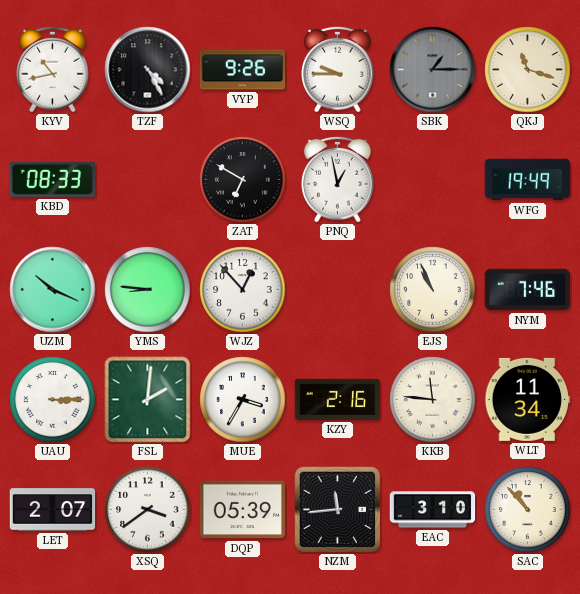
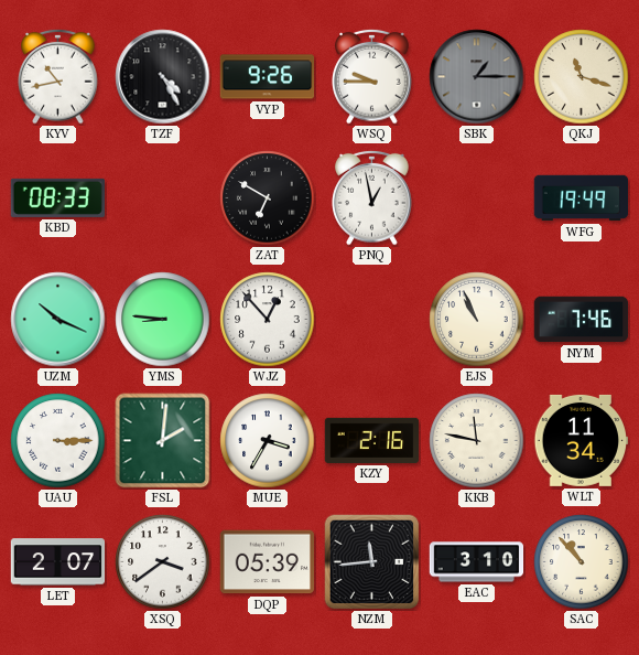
KKB: 11:46 -> 11:47
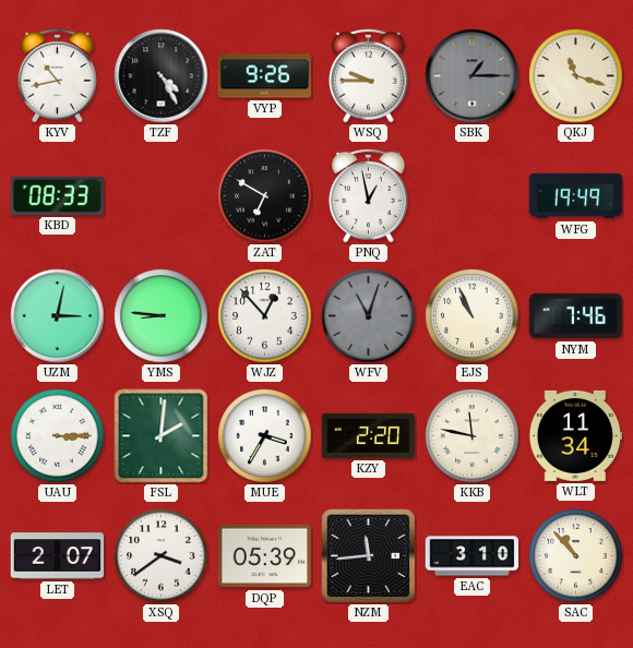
UZM: 10:19 -> 3:02
WFV: none -> 11:03
KZY: 2:16 -> 2:20
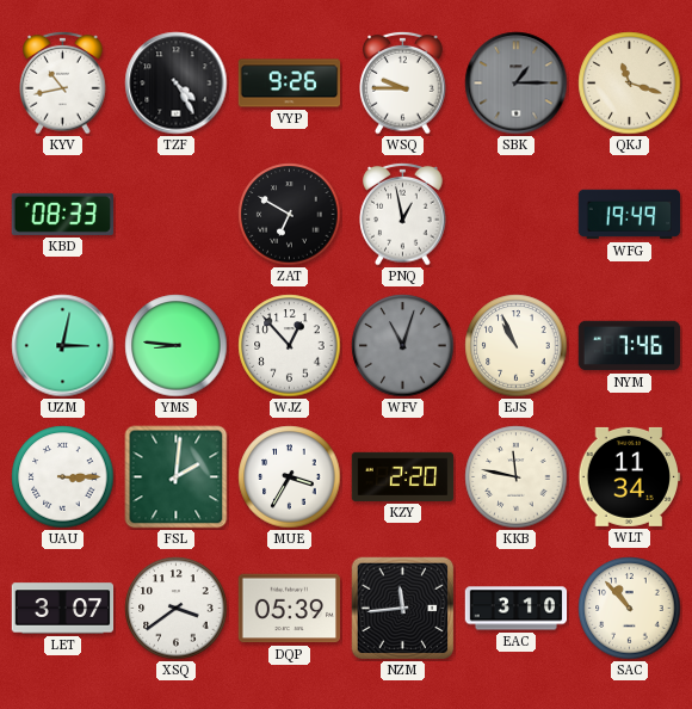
LET: 2:07 -> 3:07
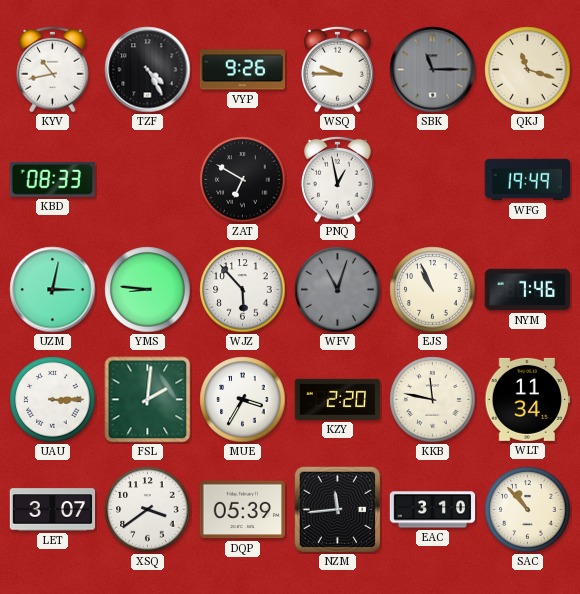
SBK: 1:15 -> 11:15
WJZ: 12:53 -> 5:53
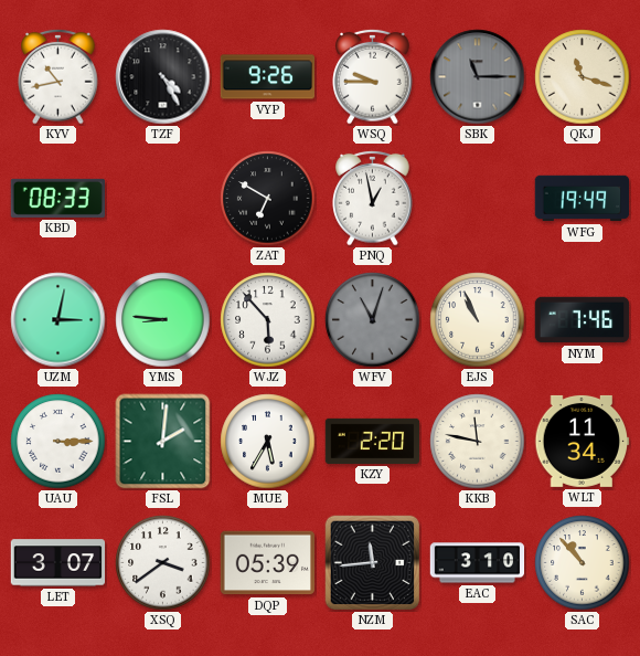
MUE: 3:35 -> 5:35
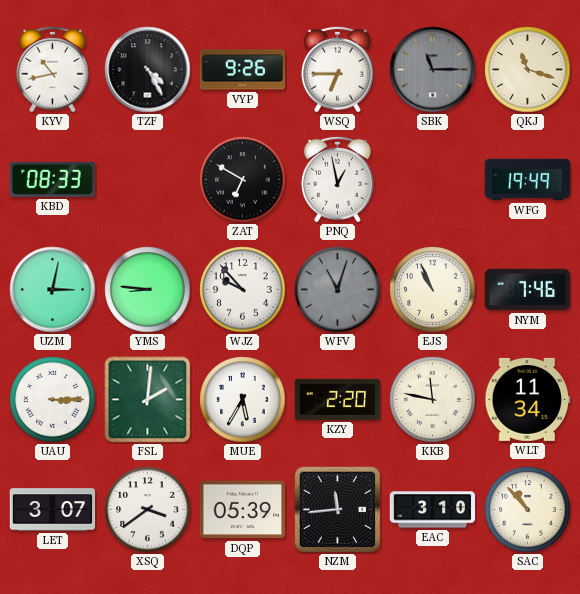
WSQ: 9:45 -> 6:45
WJZ: 5:53 -> 9:53
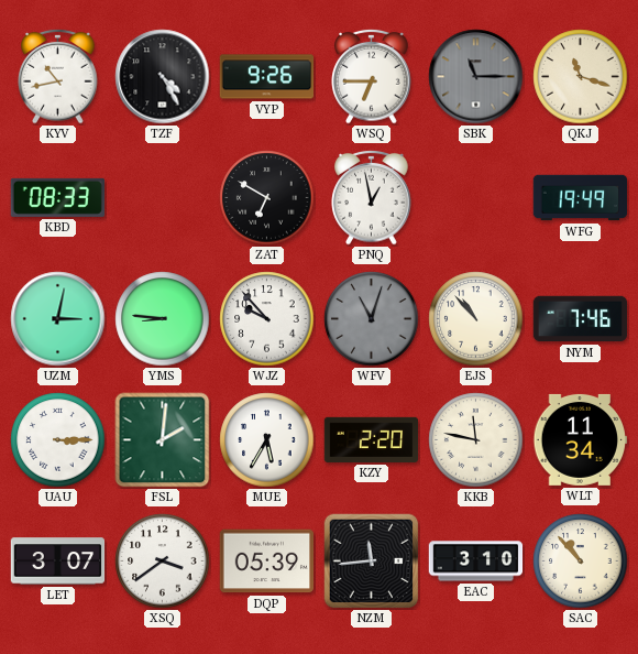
EJS: 10:56 -> 10:53
